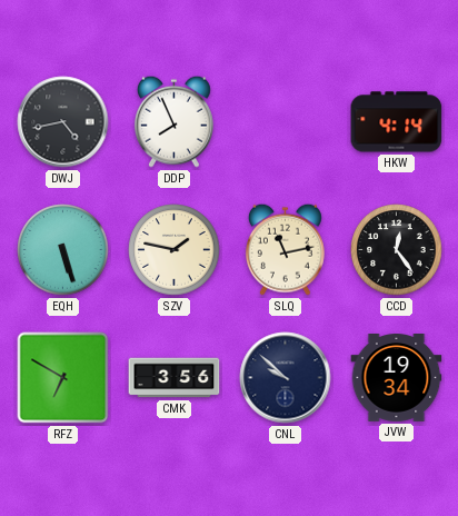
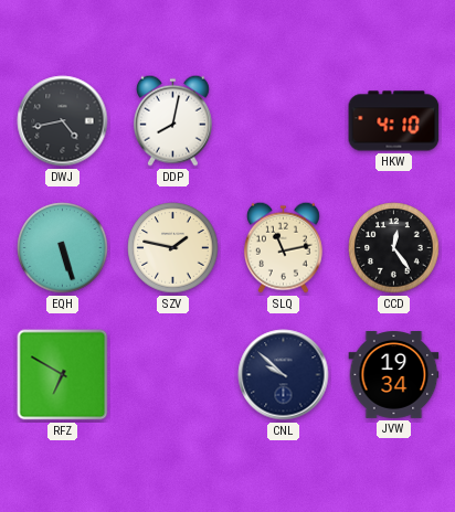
DDP: 7:56 -> 8:02
HKW: 4:14 -> 4:10
CMK: 3:56 -> none
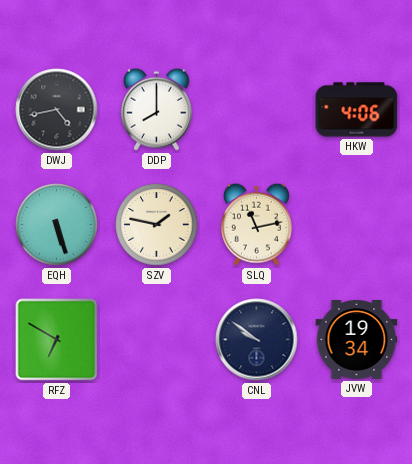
DDP: 8:02 -> 8:00
HKW: 4:10 -> 4:06
CCD: 12:24 -> none
CNL: 9:52 -> 9:51
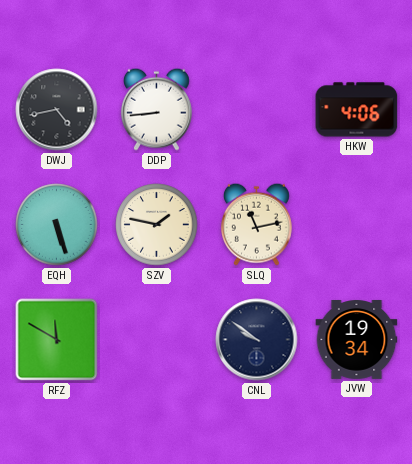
DDP: 8:00 -> 8:44
RFZ: 6:50 -> 11:50
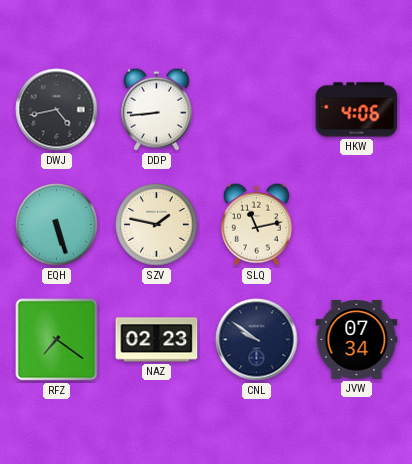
RFZ: 11:50 -> 7:21
NAZ: none -> 02:23
JVW: 19:34 -> 07:34
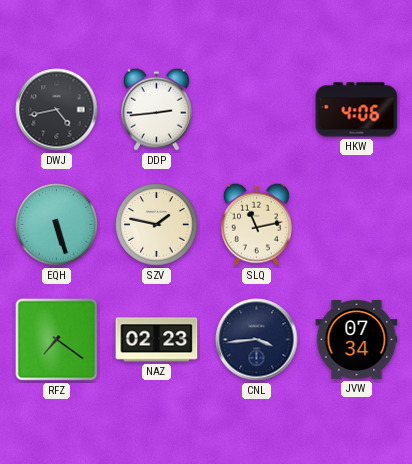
DDP: 8:44 -> 2:44
CNL: 9:51 -> 3:44
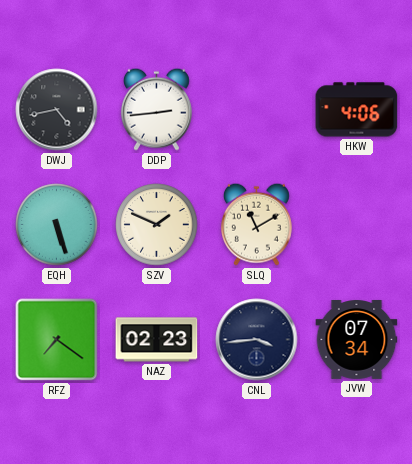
SZV: 1:47 -> 1:49
SLQ: 11:13 -> 11:10
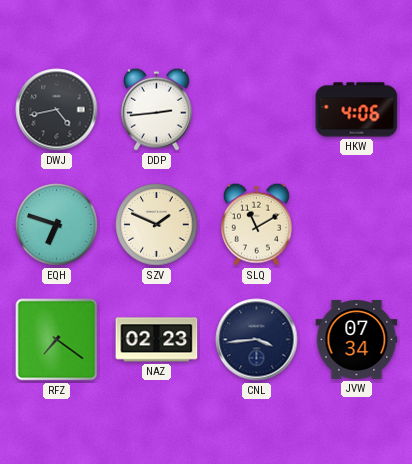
EQH: 5:27 -> 6:48
